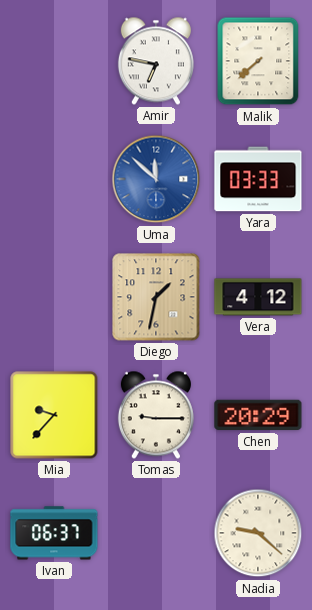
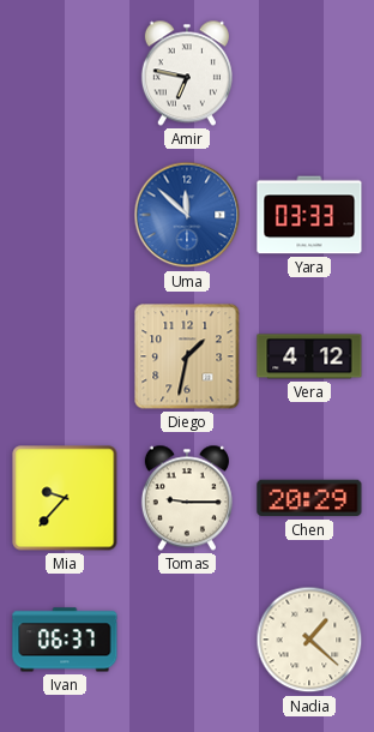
Malik: 7:38 -> none
Nadia: 9:22 -> 1:22
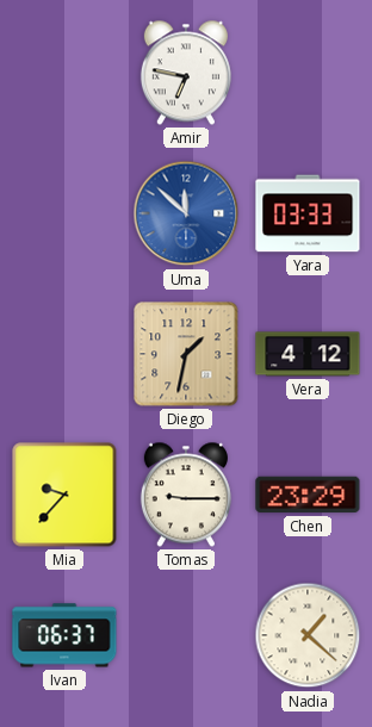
Chen: 20:29 -> 23:29
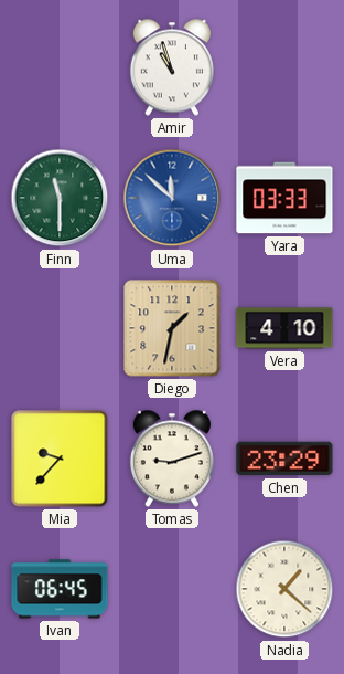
Amir: 6:47 -> 10:57
Finn: none -> 11:30
Vera: 4:12 -> 4:10
Tomas: 9:15 -> 9:12
Ivan: 06:37 -> 06:45
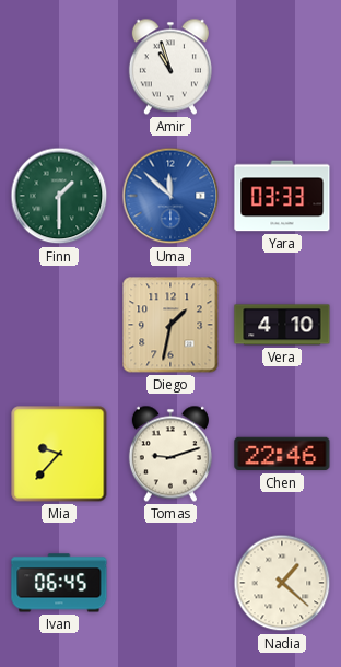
Finn: 11:30 -> 1:30
Chen: 23:29 -> 22:46
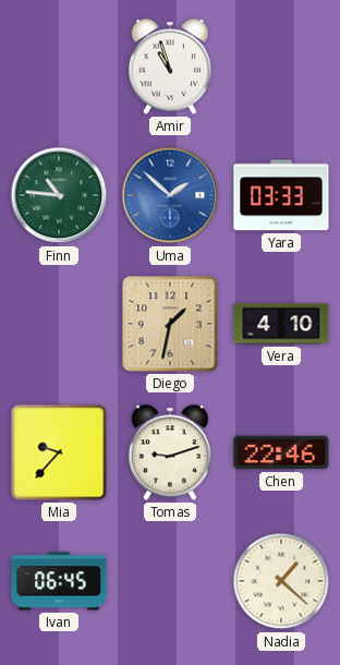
Finn: 1:30 -> 10:46
Uma: 11:52 -> 1:52
